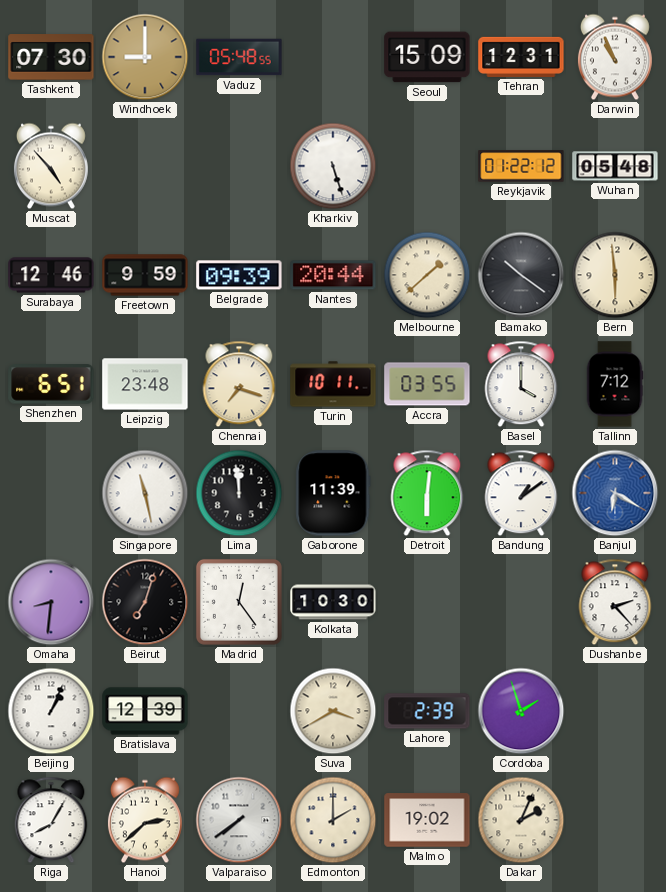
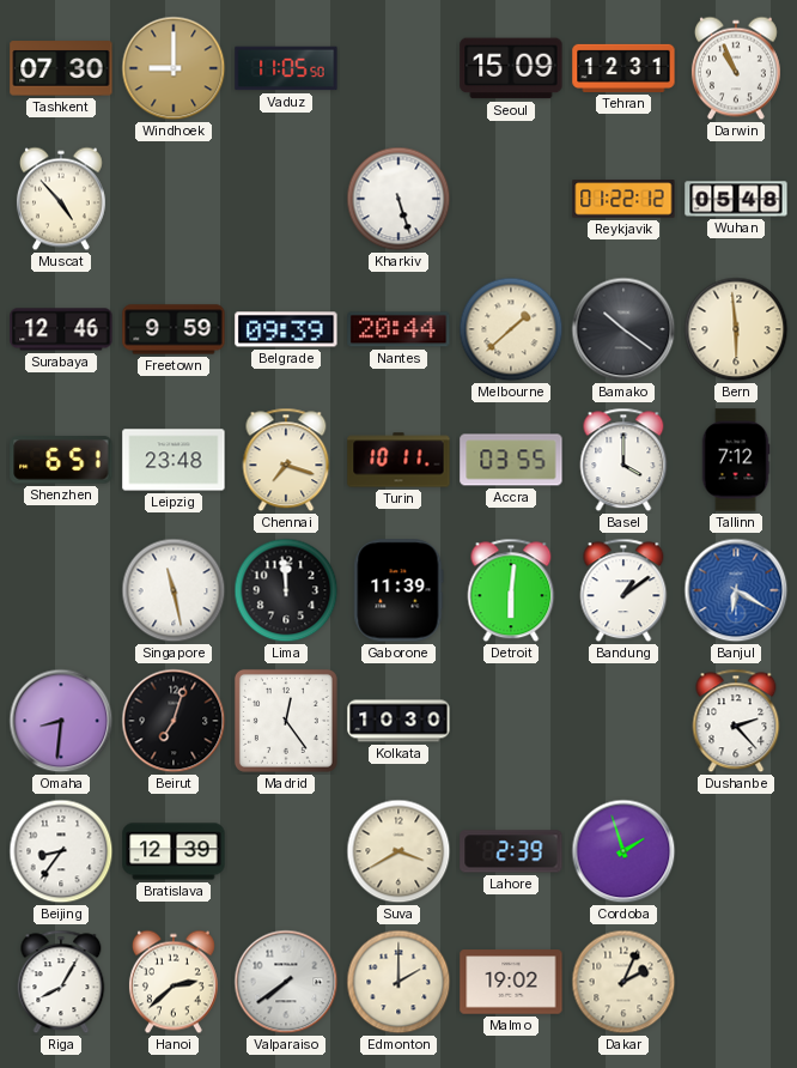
Vaduz: 05:48 -> 11:05
Beijing: 1:04 -> 8:36
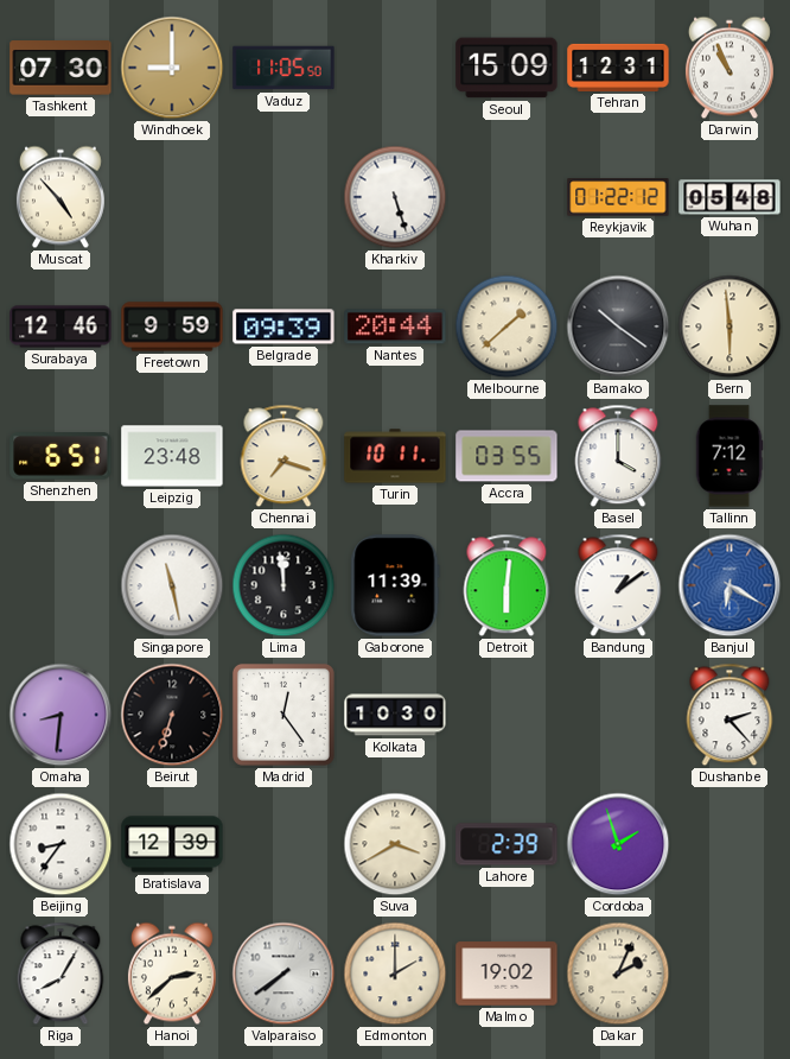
Beirut: 7:03 -> 6:33
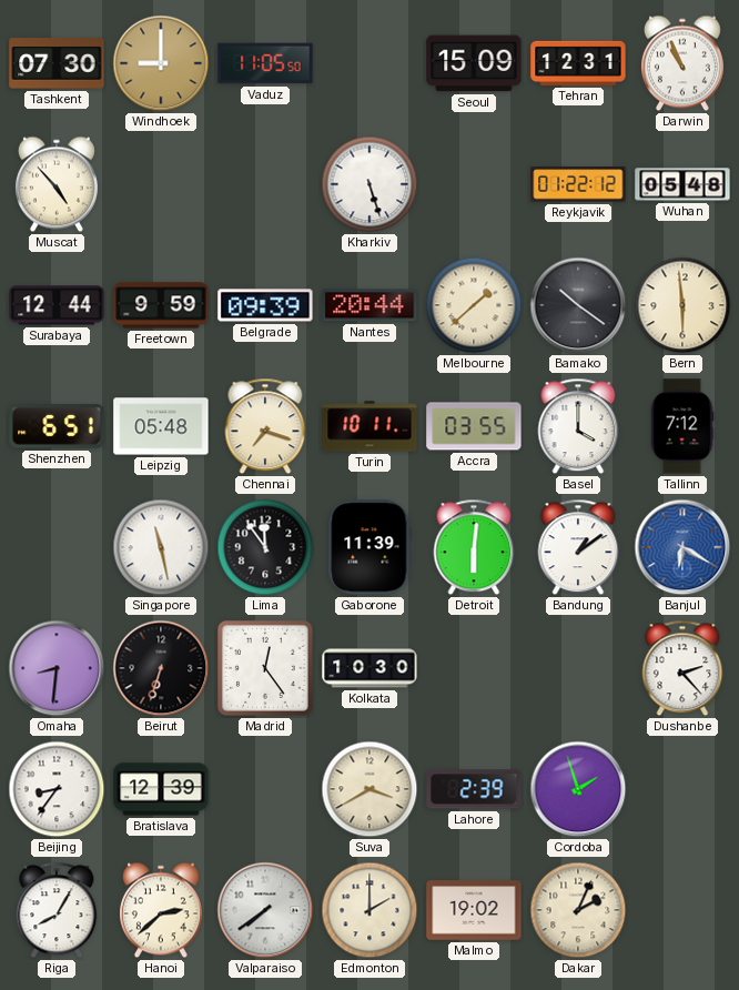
Surabaya: 12:46 -> 12:44
Leipzig: 23:48 -> 05:48
Lima: 11:59 -> 11:54
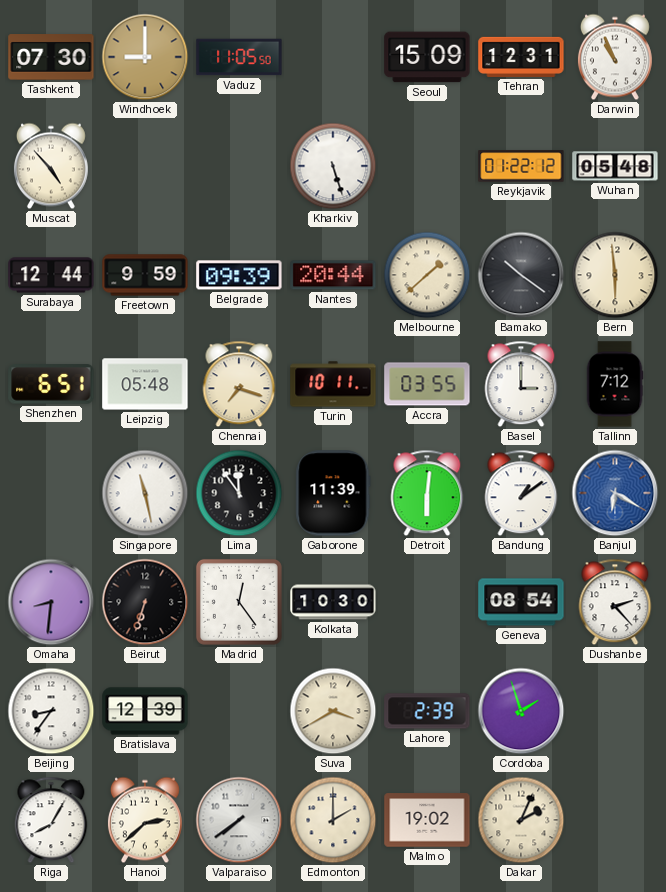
Basel: 4:00 -> 3:00
Geneva: none -> 08:54
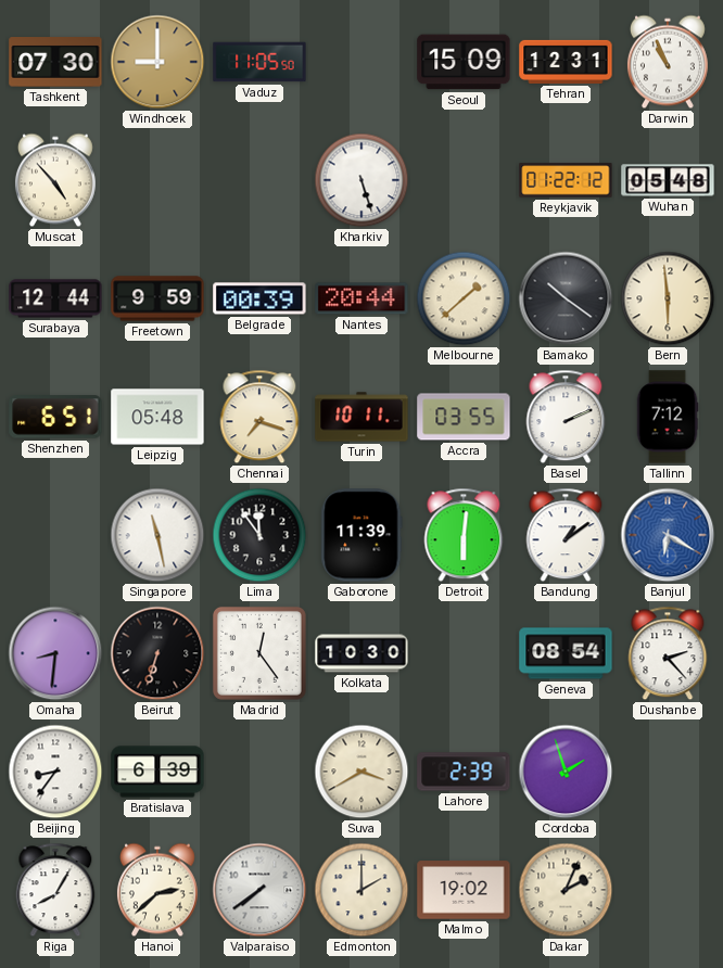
Belgrade: 09:39 -> 00:39
Basel: 3:00 -> 2:11
Bratislava: 12:39 -> 6:39
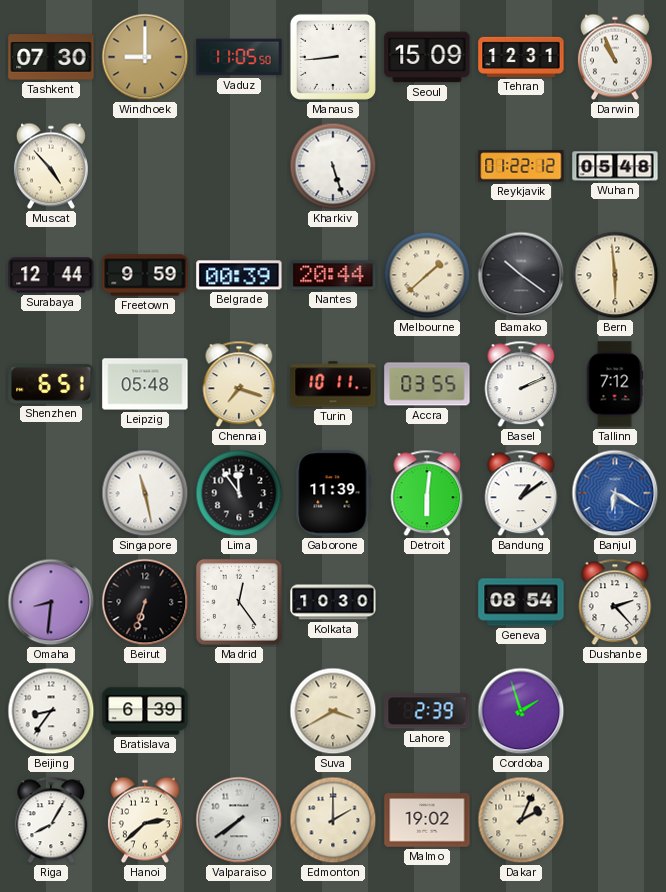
Manaus: none -> 8:44
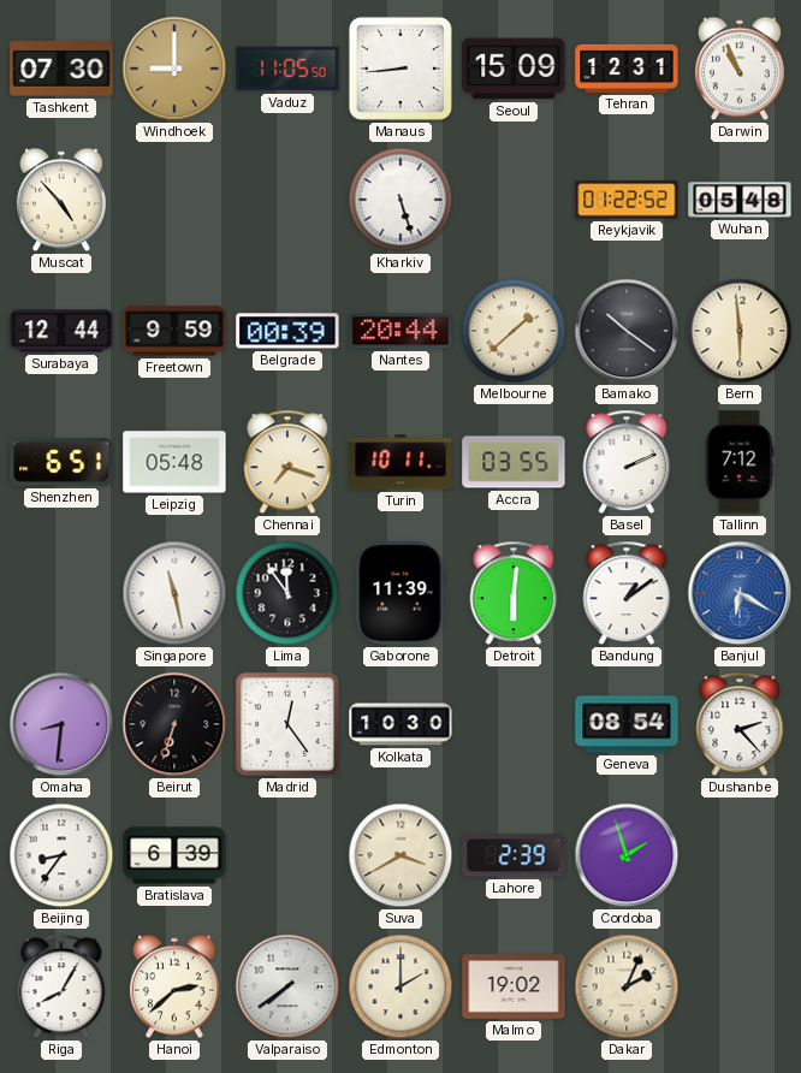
Reykjavik: 01:22:12 -> 01:22:52
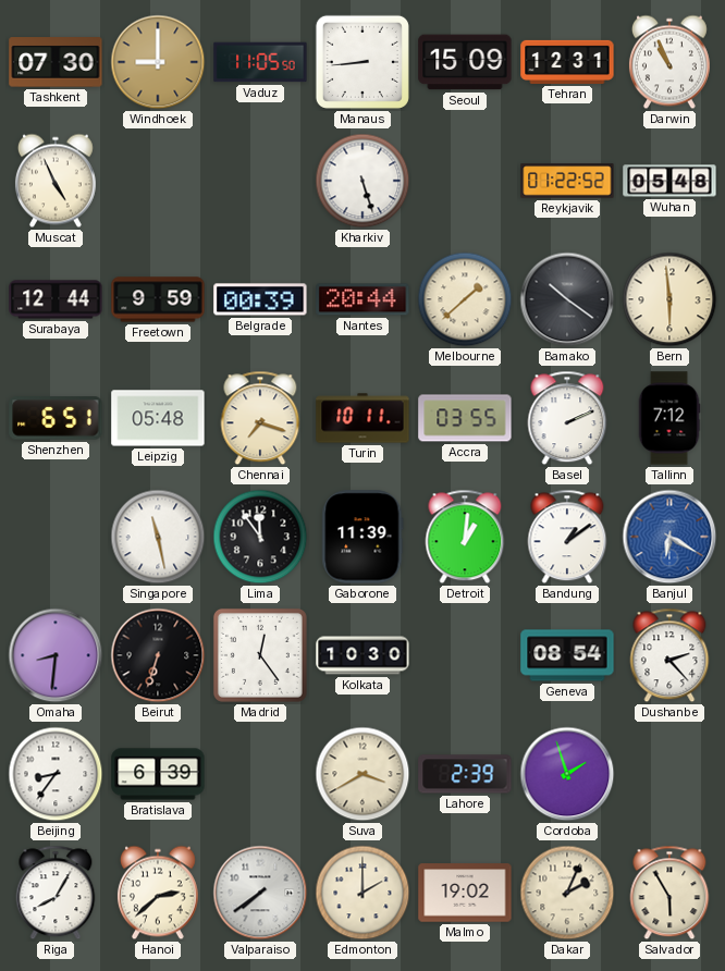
Muscat: 4:53 -> 4:56
Detroit: 6:01 -> 1:01
Salvador: none -> 5:55
